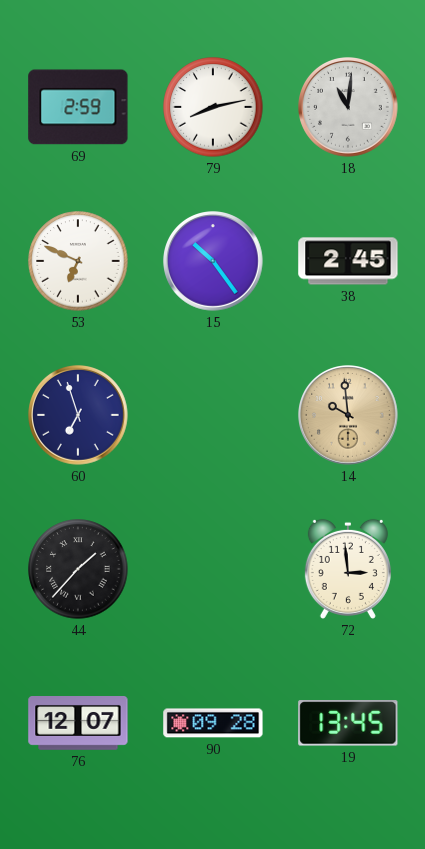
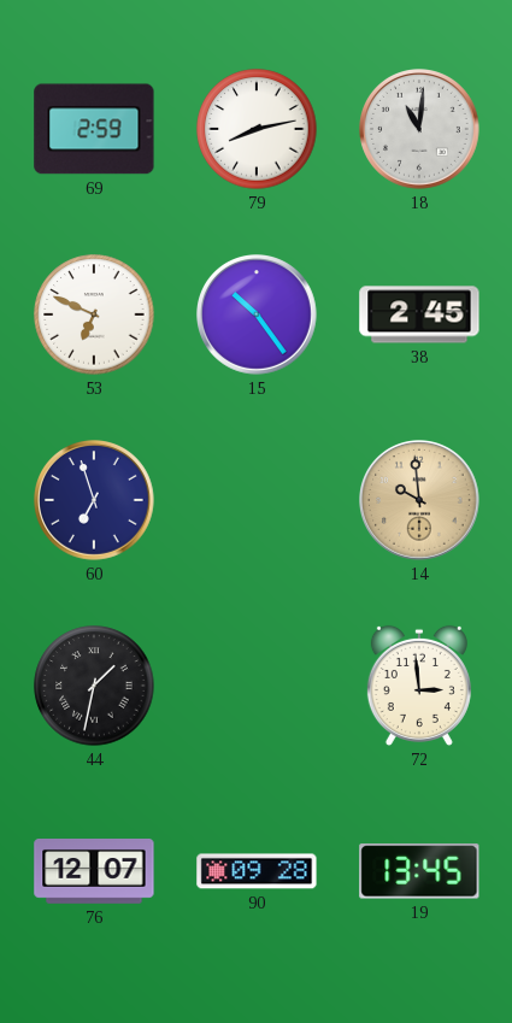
44: 1:37 -> 1:32
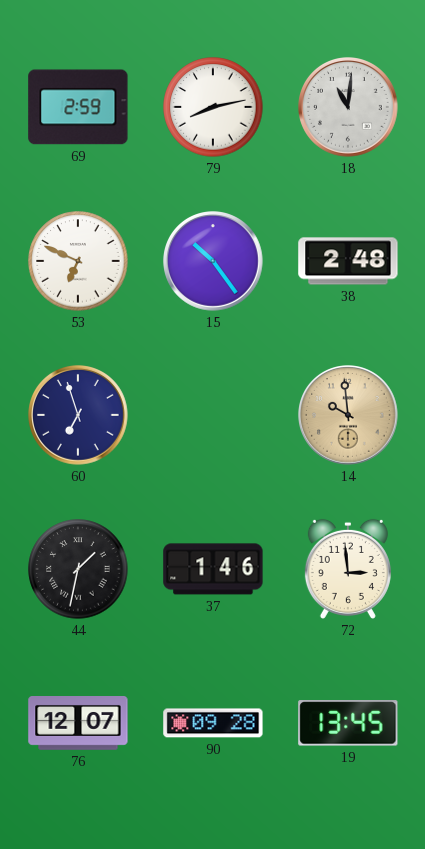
38: 2:45 -> 2:48
37: none -> 1:46
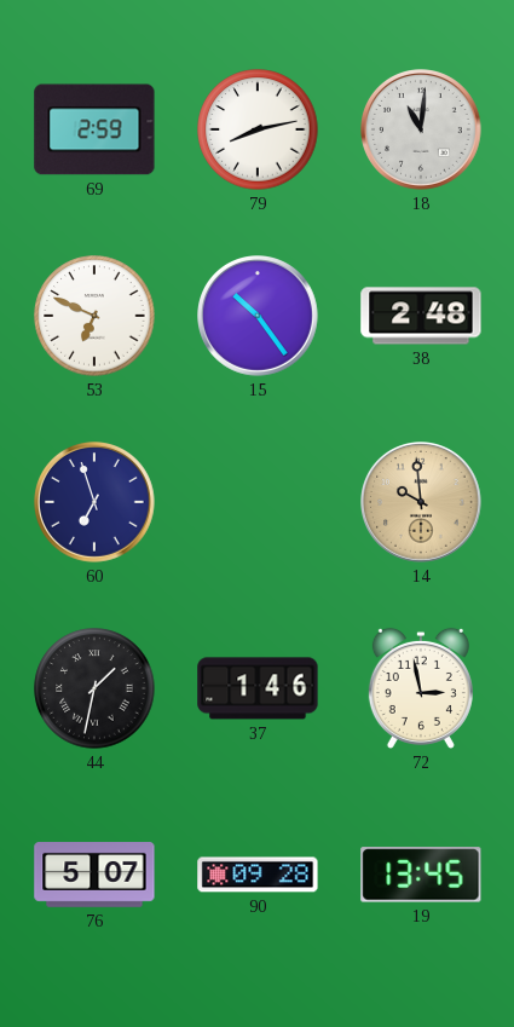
72: 2:59 -> 2:58
76: 12:07 -> 5:07
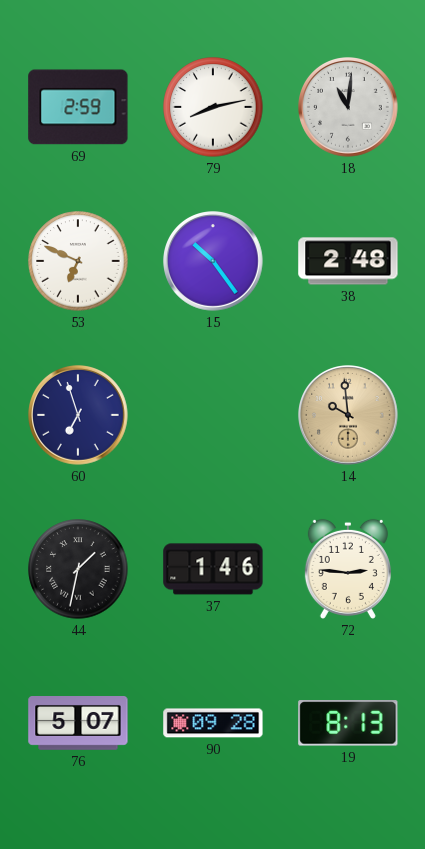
72: 2:58 -> 2:46
19: 13:45 -> 8:13
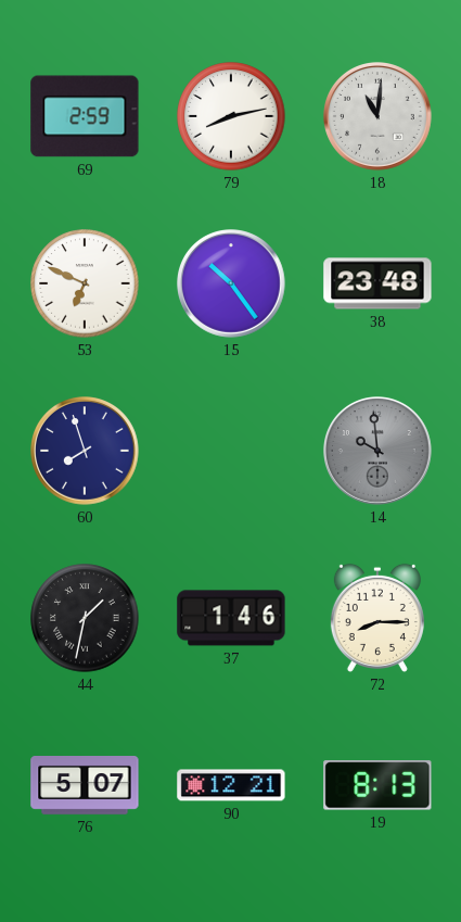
38: 2:48 -> 23:48
60: 6:57 -> 7:57
14 dial: champagne -> grey
72: 2:46 -> 8:15
90: 09:28 -> 12:21
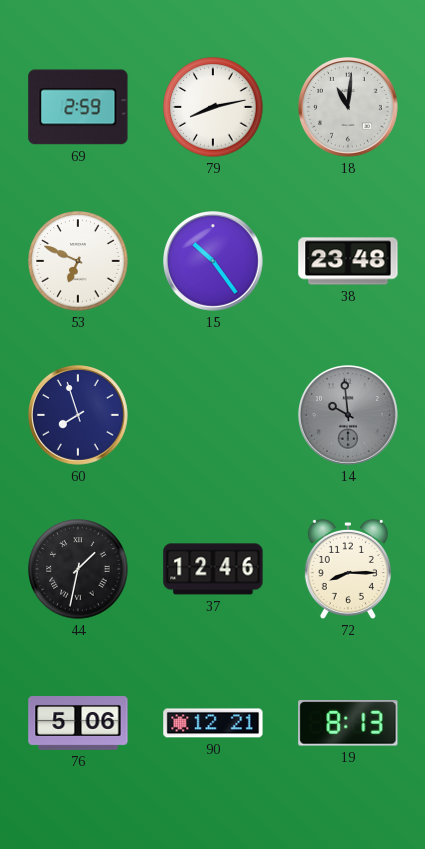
37: 1:46 -> 12:46
76: 5:07 -> 5:06
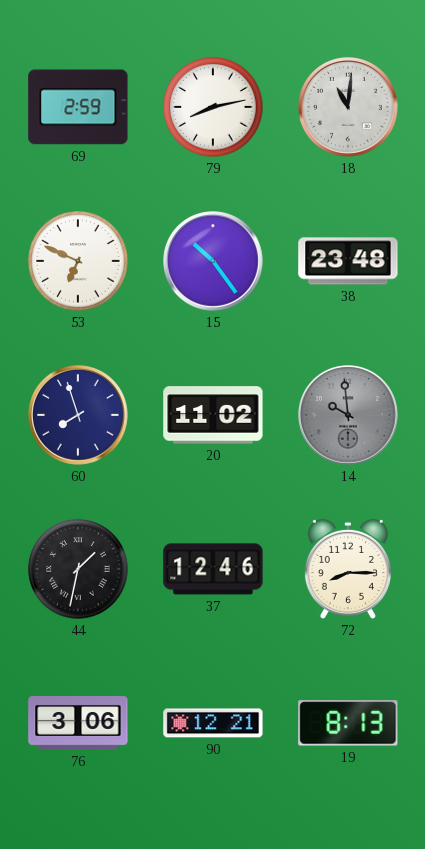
20: none -> 11:02
76: 5:06 -> 3:06
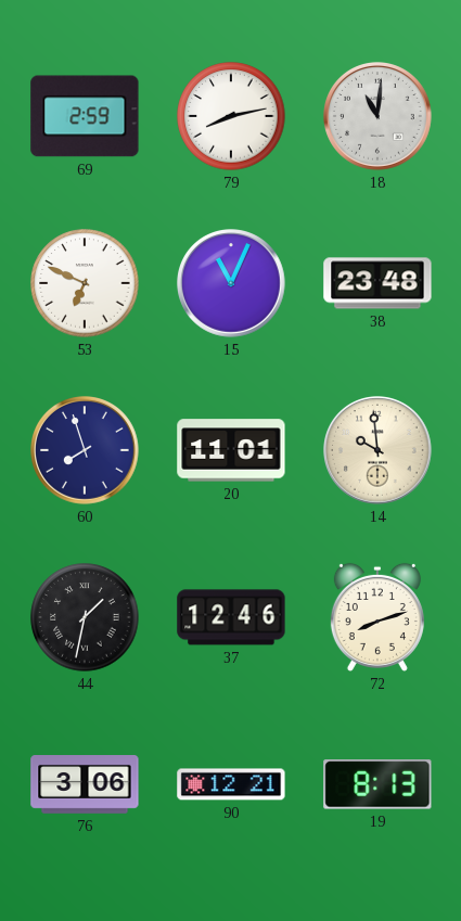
15: 10:24 -> 11:04
20: 11:02 -> 11:01
14 dial: grey -> cream
72: 8:15 -> 8:12
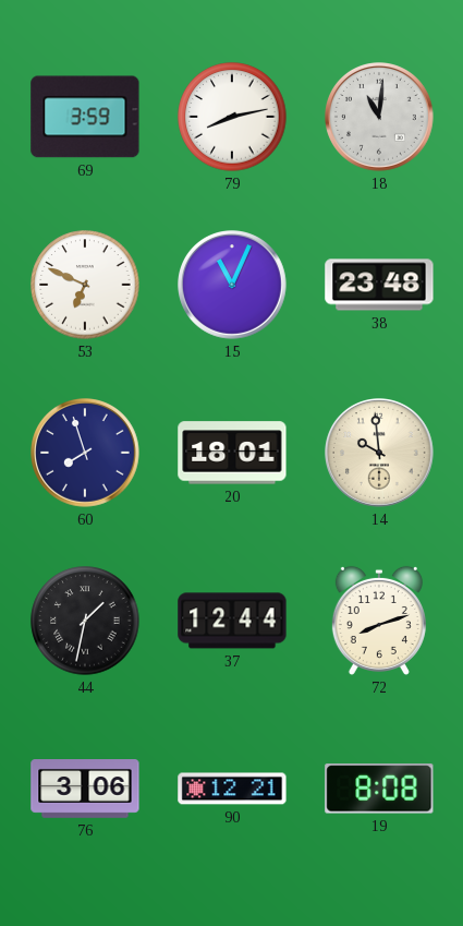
69: 2:59 -> 3:59
20: 11:01 -> 18:01
37: 12:46 -> 12:44
19: 8:13 -> 8:08
